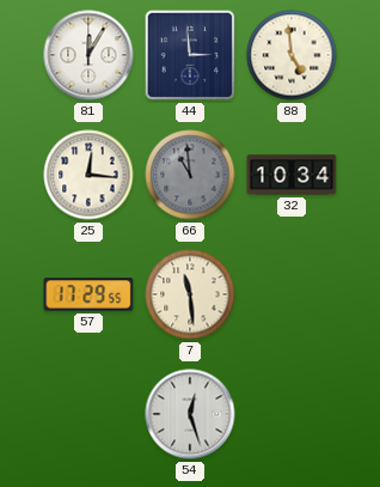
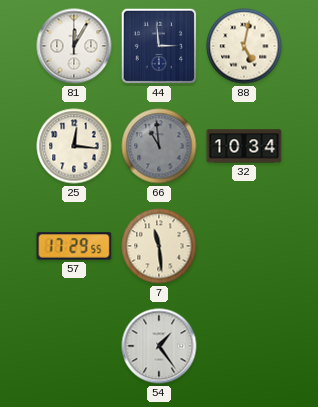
88: 4:59 -> 5:02
54: 12:27 -> 1:24
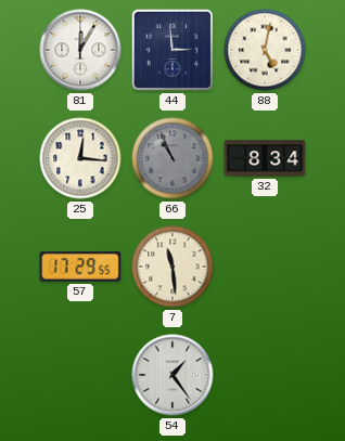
66: 10:59 -> 10:56
32: 10:34 -> 8:34
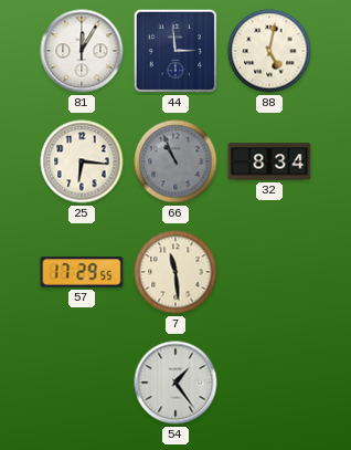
25: 12:16 -> 6:16
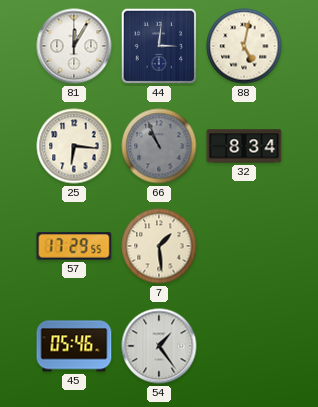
44: 2:59 -> 3:01
7: 11:29 -> 1:29
45: none -> 05:46
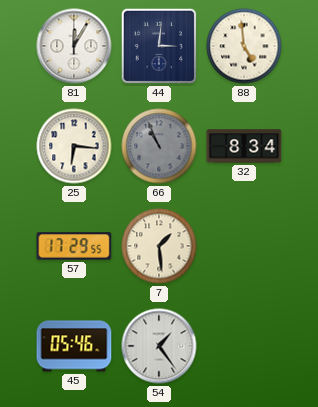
88: 5:02 -> 4:59
